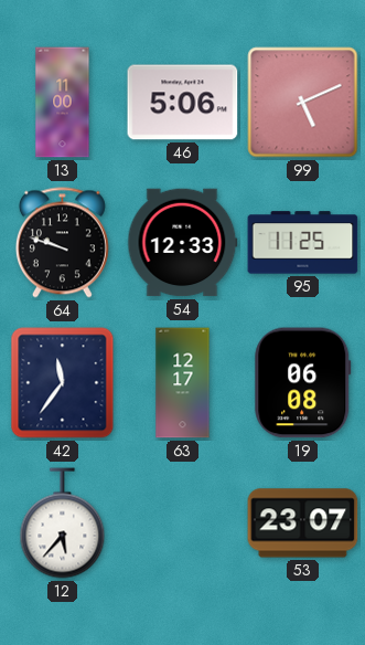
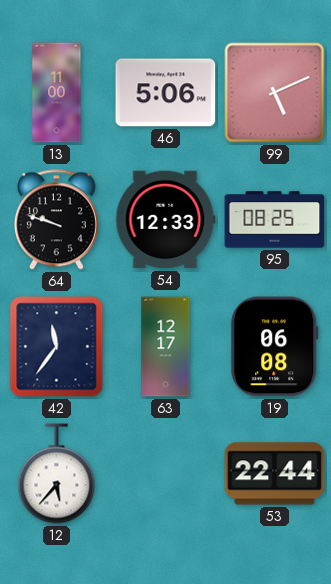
95: 11:25 -> 08:25
53: 23:07 -> 22:44
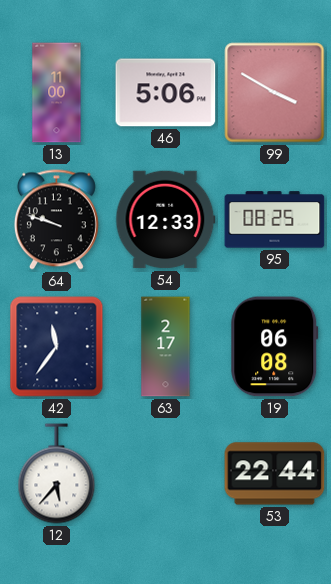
99: 5:11 -> 3:50
63: 12:17 -> 2:17
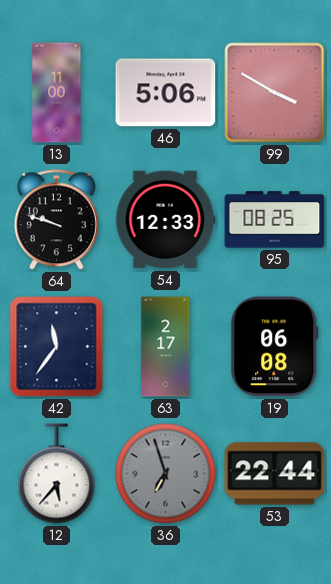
36: none -> 6:57
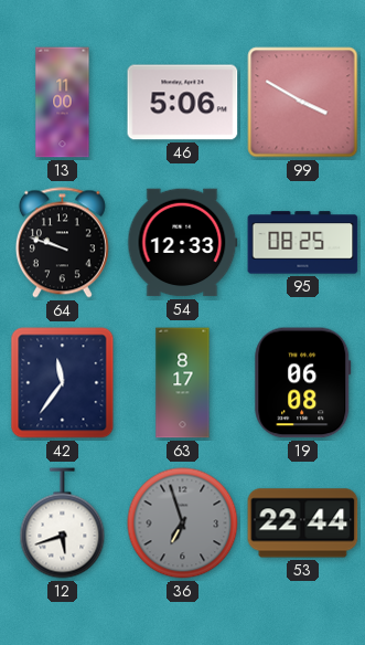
63: 2:17 -> 8:17
12: 5:37 -> 5:42
